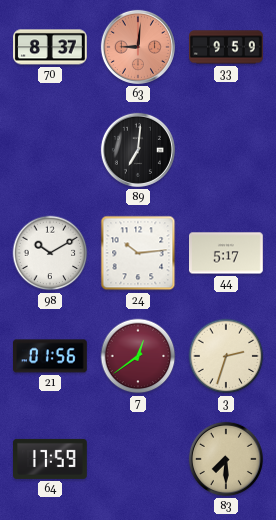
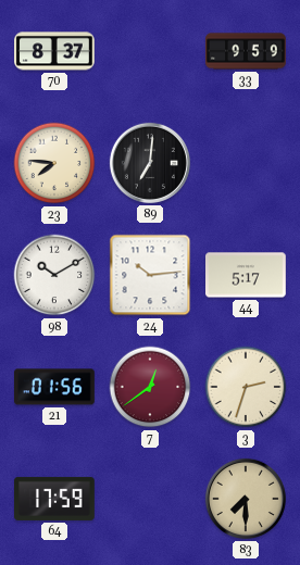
63: 9:01 -> none
23: none -> 7:46
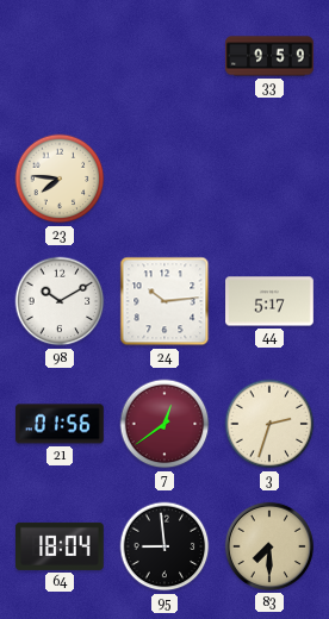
70: 8:37 -> none
89: 7:01 -> none
64: 17:59 -> 18:04
95: none -> 8:59
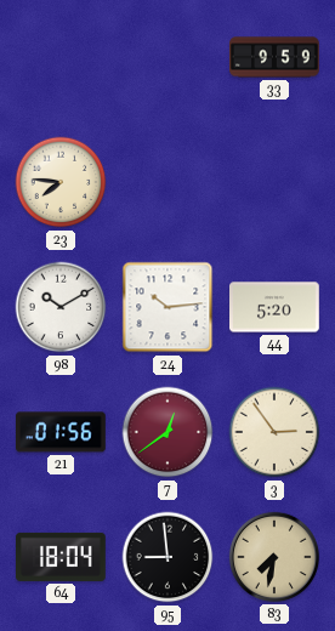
44: 5:17 -> 5:20
3: 2:33 -> 2:54
83: 7:30 -> 7:32
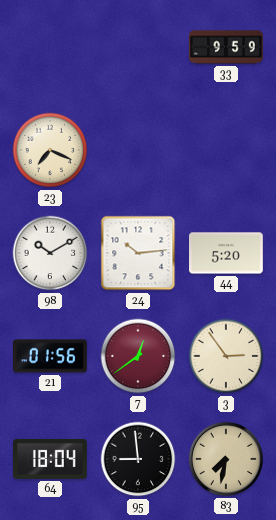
23: 7:46 -> 7:19
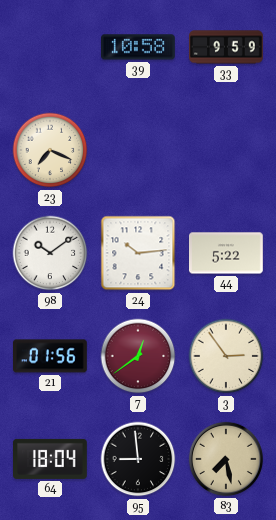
39: none -> 10:58
98: 10:10 -> 10:09
44: 5:20 -> 5:22
83: 7:32 -> 7:28
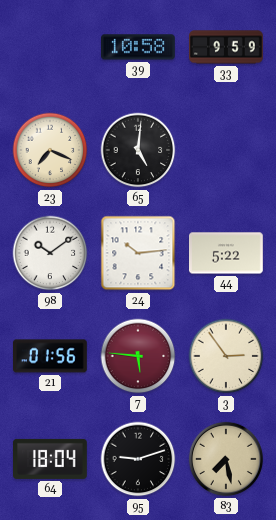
65: none -> 5:01
7: 12:39 -> 5:46
95: 8:59 -> 9:12
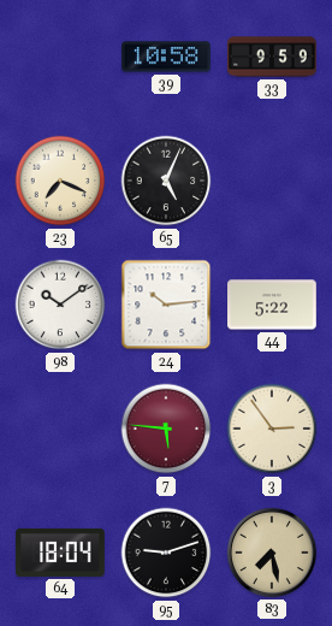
65: 5:01 -> 5:04
21: 01:56 -> none
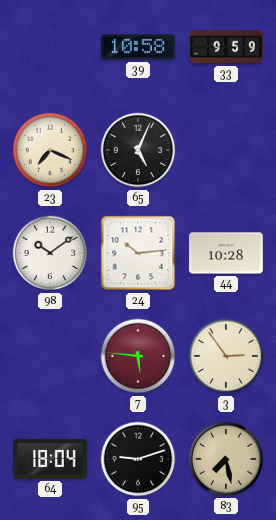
44: 5:22 -> 10:28
